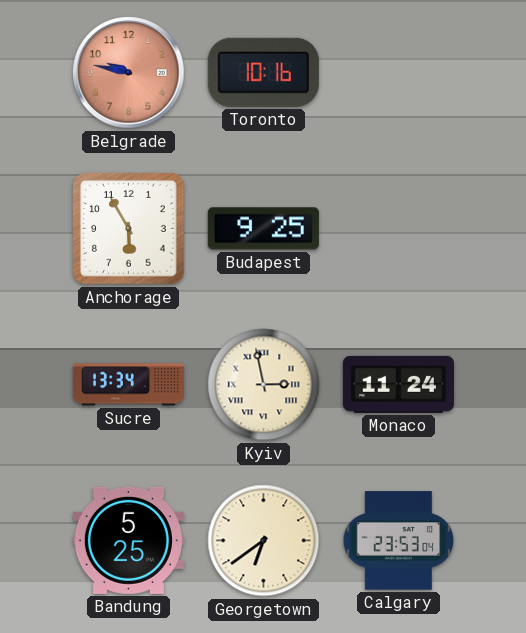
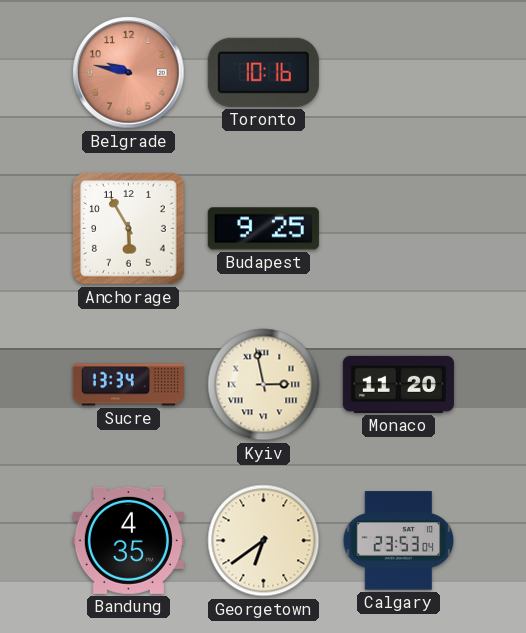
Monaco: 11:24 -> 11:20
Bandung: 5:25 -> 4:35
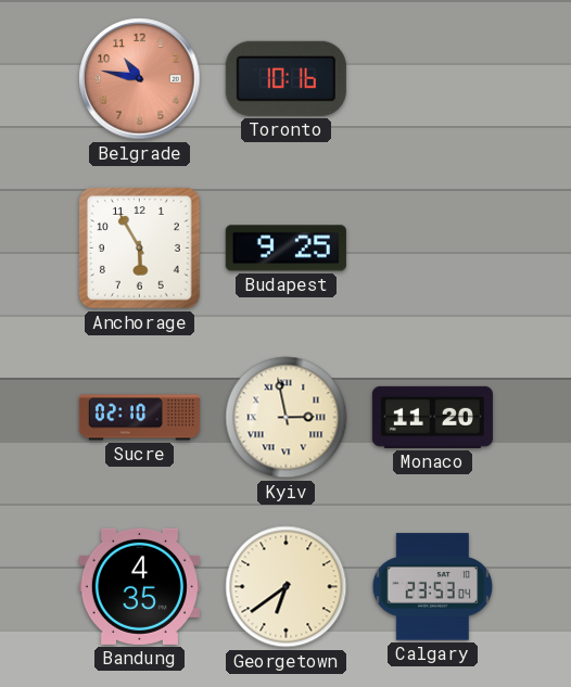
Belgrade: 9:47 -> 10:47
Sucre: 13:34 -> 02:10
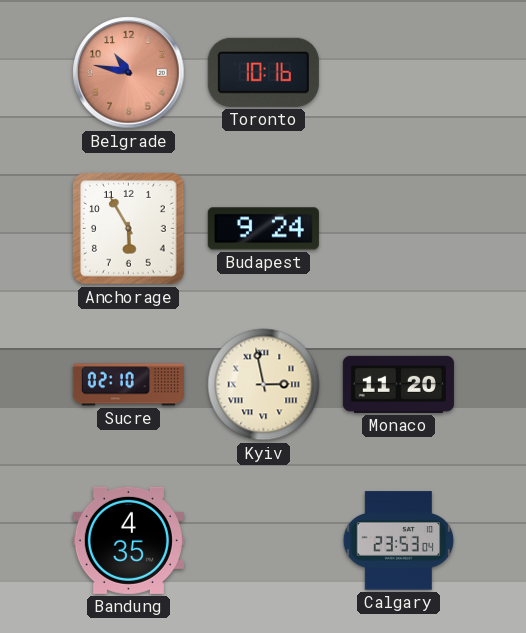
Budapest: 9:25 -> 9:24
Georgetown: 6:39 -> none
